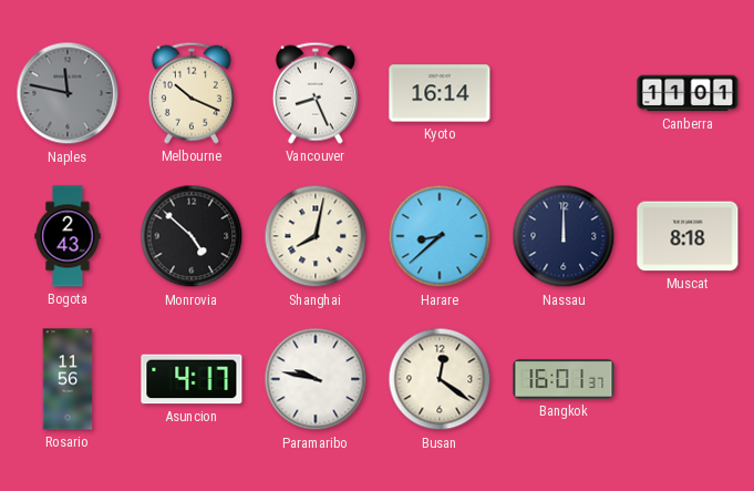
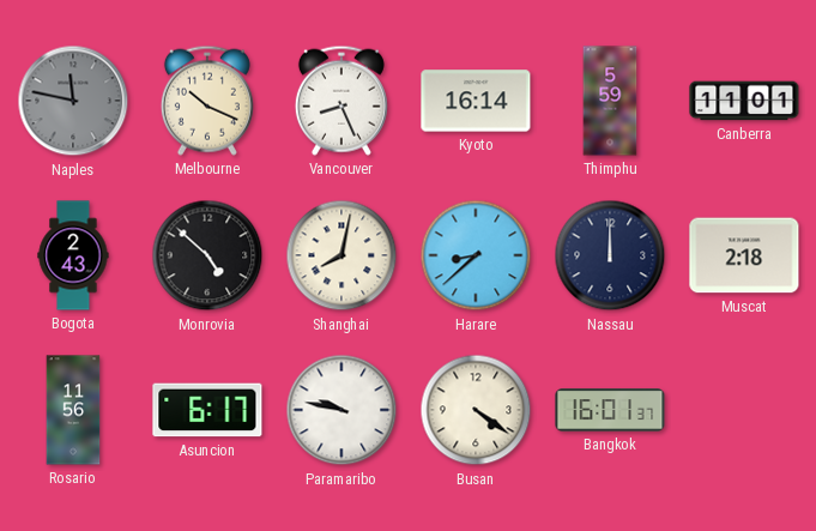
Thimphu: none -> 5:59
Muscat: 8:18 -> 2:18
Asuncion: 4:17 -> 6:17
Busan: 12:21 -> 4:21
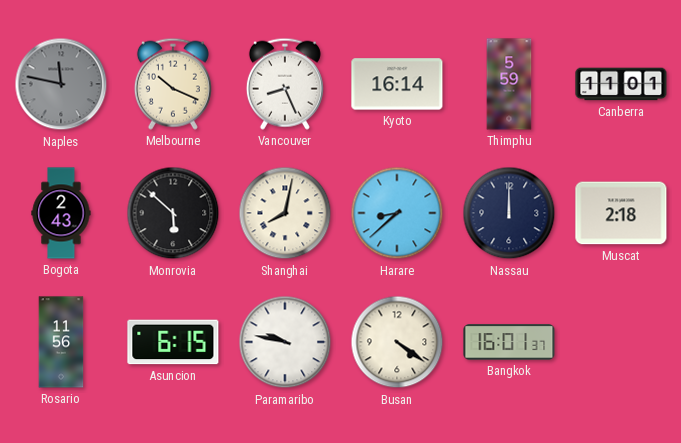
Monrovia: 4:52 -> 5:52
Asuncion: 6:17 -> 6:15
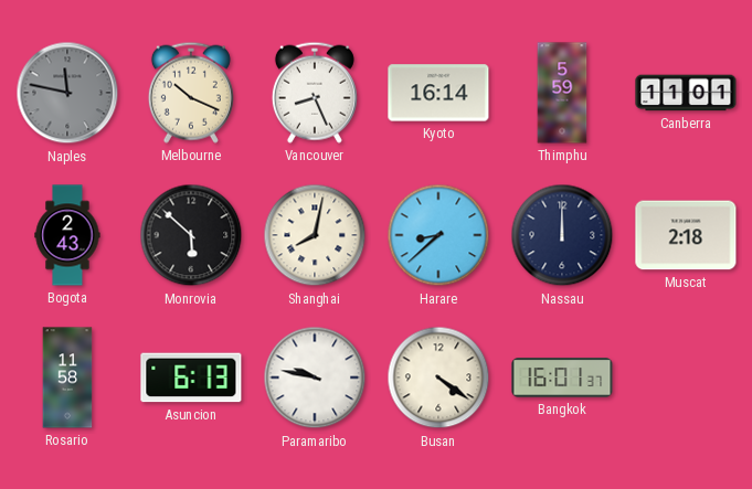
Rosario: 11:56 -> 11:58
Asuncion: 6:15 -> 6:13
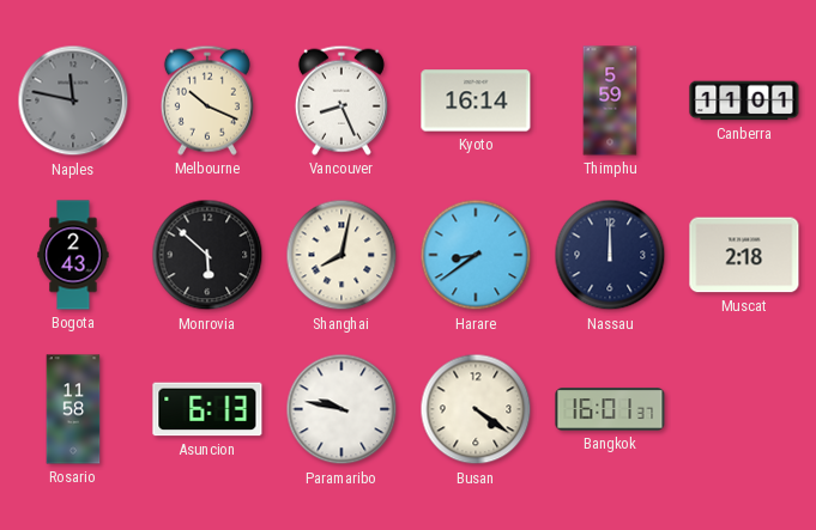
Harare: 8:38 -> 8:39
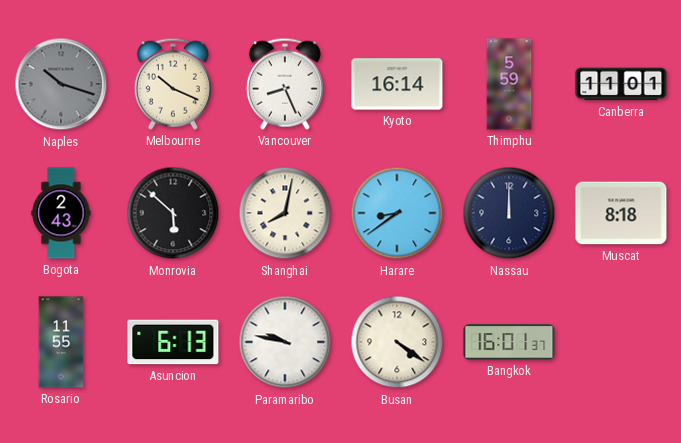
Naples: 11:47 -> 10:18
Muscat: 2:18 -> 8:18
Rosario: 11:58 -> 11:55
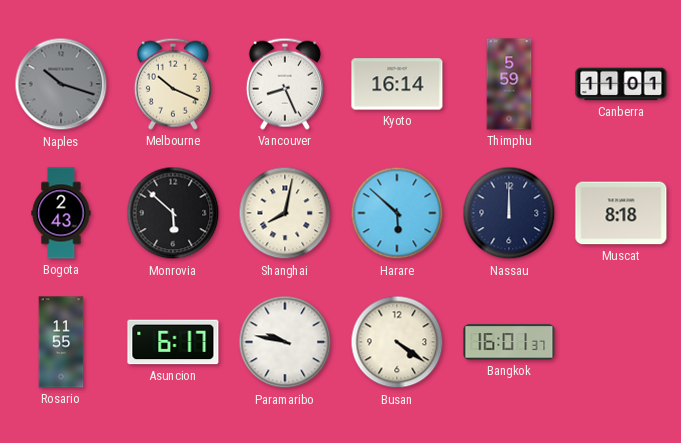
Harare: 8:39 -> 5:52
Asuncion: 6:13 -> 6:17
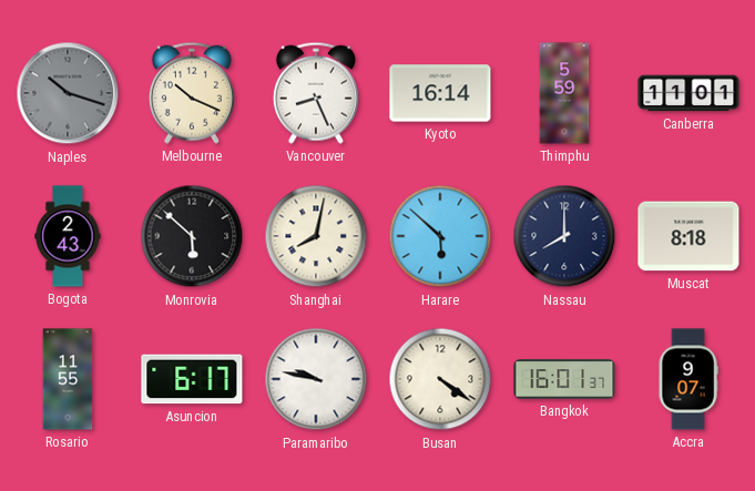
Nassau: 12:00 -> 8:00
Accra: none -> 9:07
